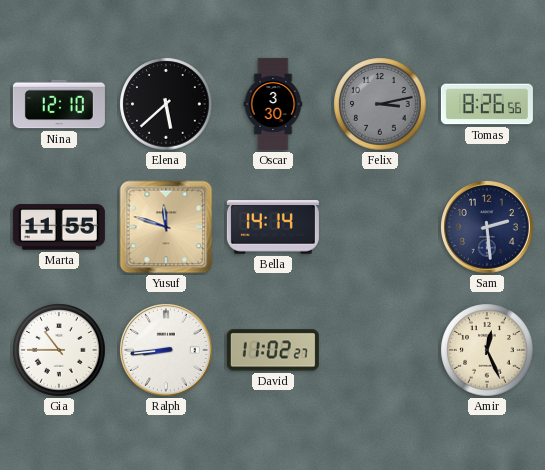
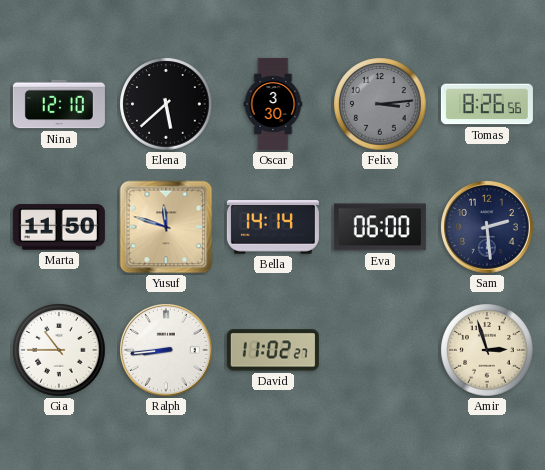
Felix: 3:13 -> 3:14
Marta: 11:55 -> 11:50
Eva: none -> 06:00
Amir: 12:26 -> 2:57
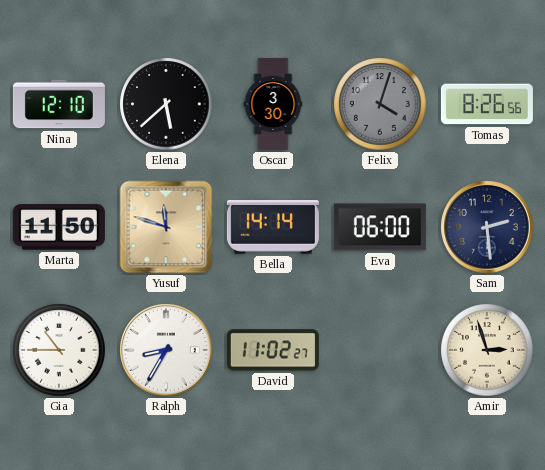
Felix: 3:14 -> 4:03
Ralph: 8:44 -> 8:35
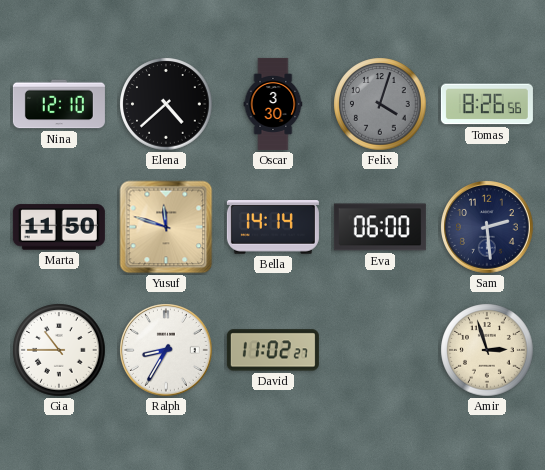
Elena: 5:38 -> 4:38
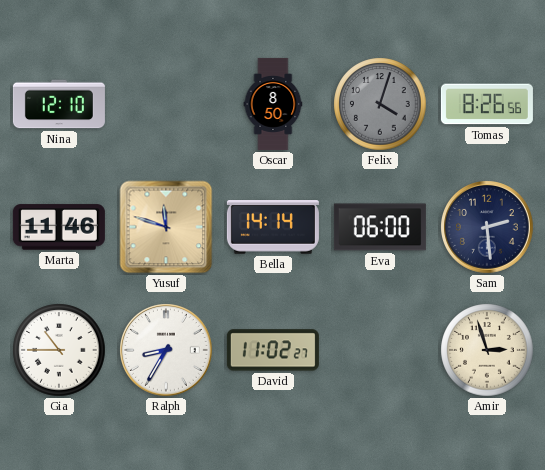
Elena: 4:38 -> none
Oscar: 3:30 -> 8:50
Marta: 11:50 -> 11:46
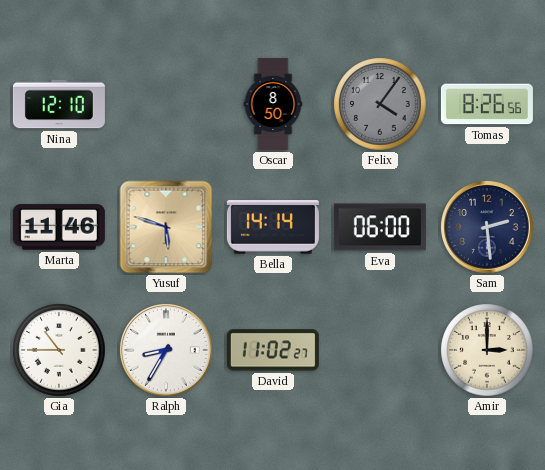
Felix: 4:03 -> 4:06
Yusuf: 11:48 -> 5:48
Amir: 2:57 -> 3:00
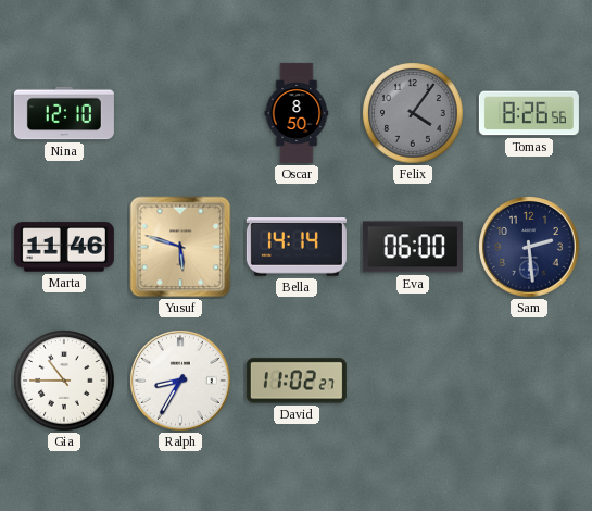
Amir: 3:00 -> none
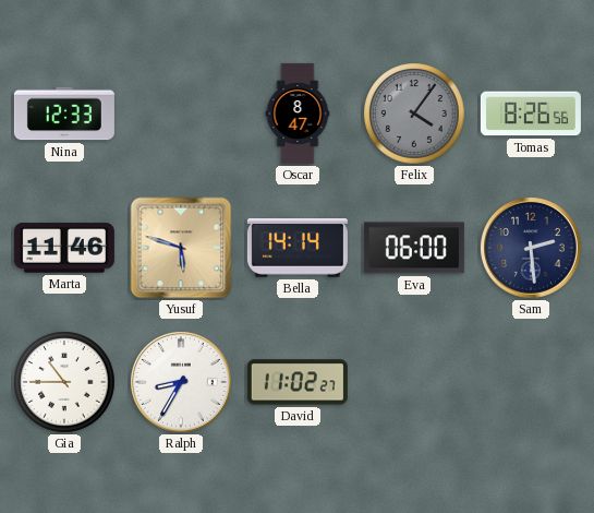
Nina: 12:10 -> 12:33
Oscar: 8:50 -> 8:47
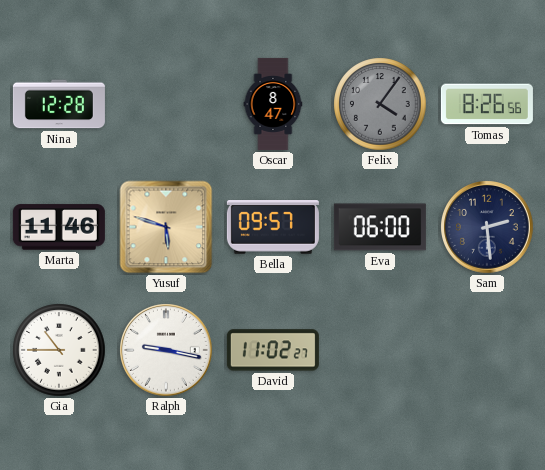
Nina: 12:33 -> 12:28
Bella: 14:14 -> 09:57
Ralph: 8:35 -> 9:17
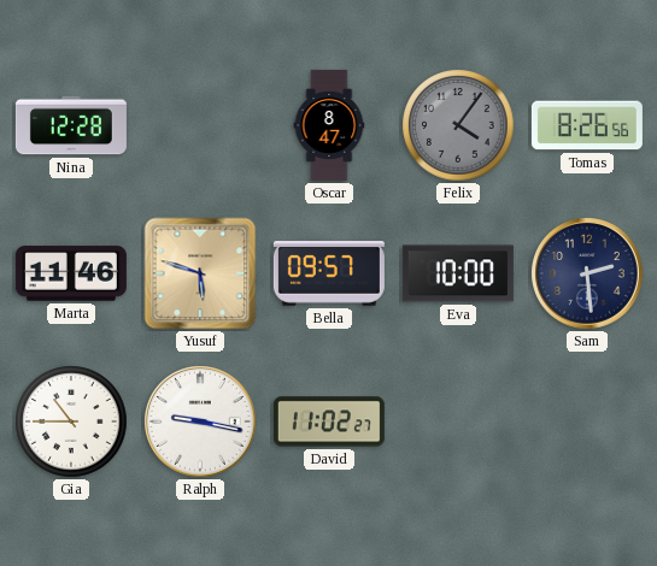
Eva: 06:00 -> 10:00
